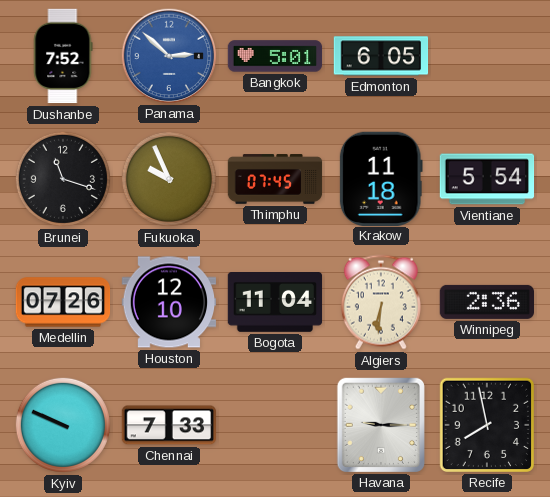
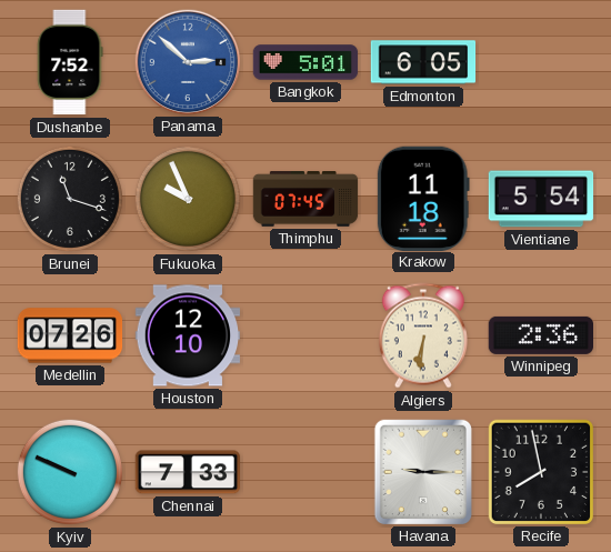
Bogota: 11:04 -> none
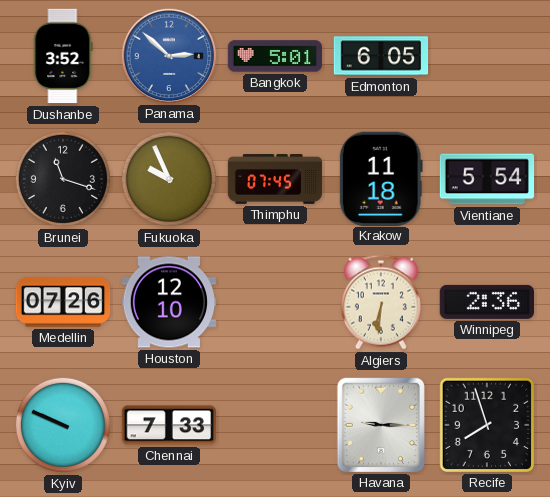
Dushanbe: 7:52 -> 3:52
Recife: 7:58 -> 7:57
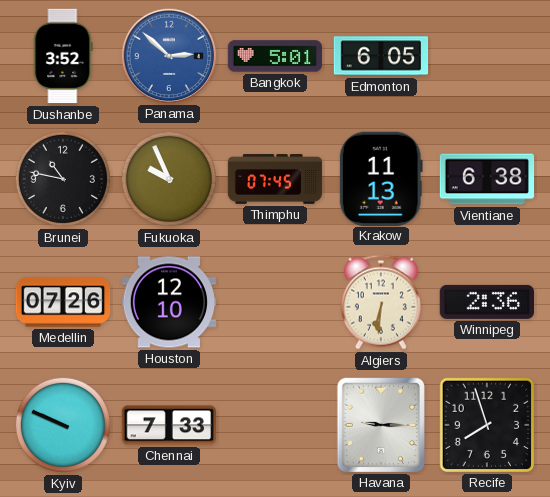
Brunei: 11:18 -> 10:47
Krakow: 11:18 -> 11:13
Vientiane: 5:54 -> 6:38
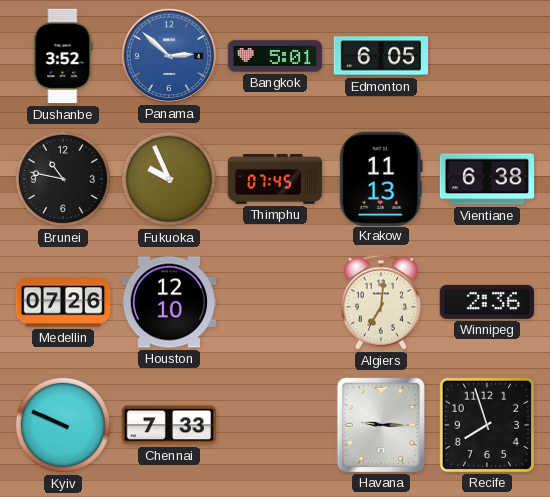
Algiers: 6:31 -> 7:01
